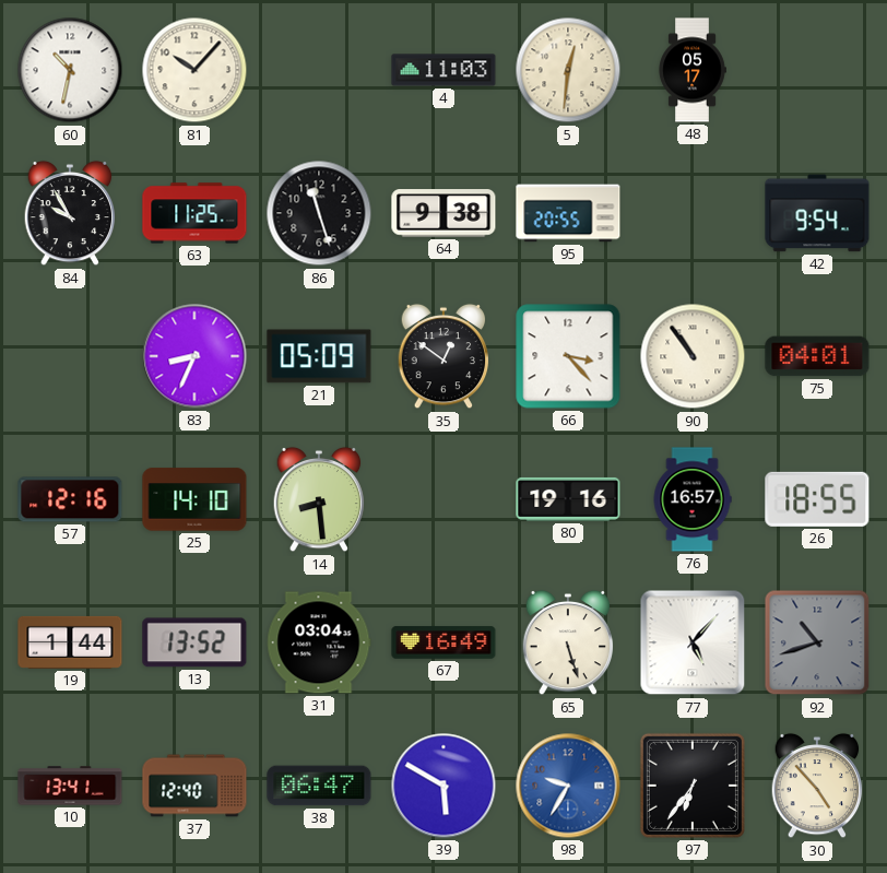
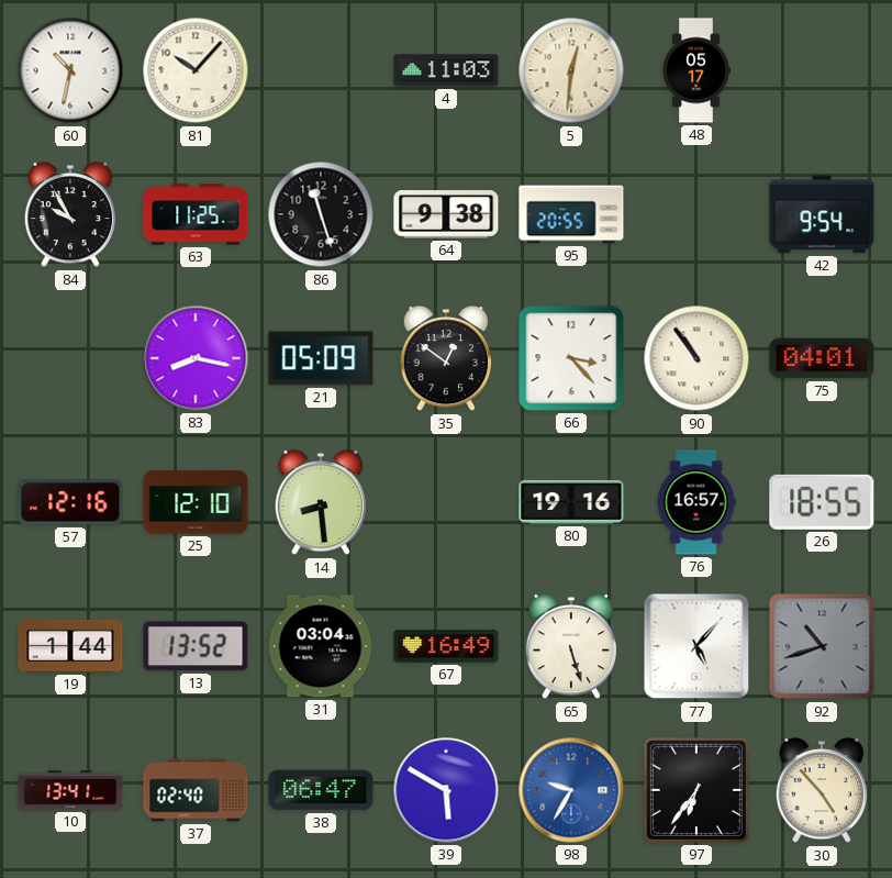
83: 8:34 -> 8:17
25: 14:10 -> 12:10
37: 12:40 -> 02:40
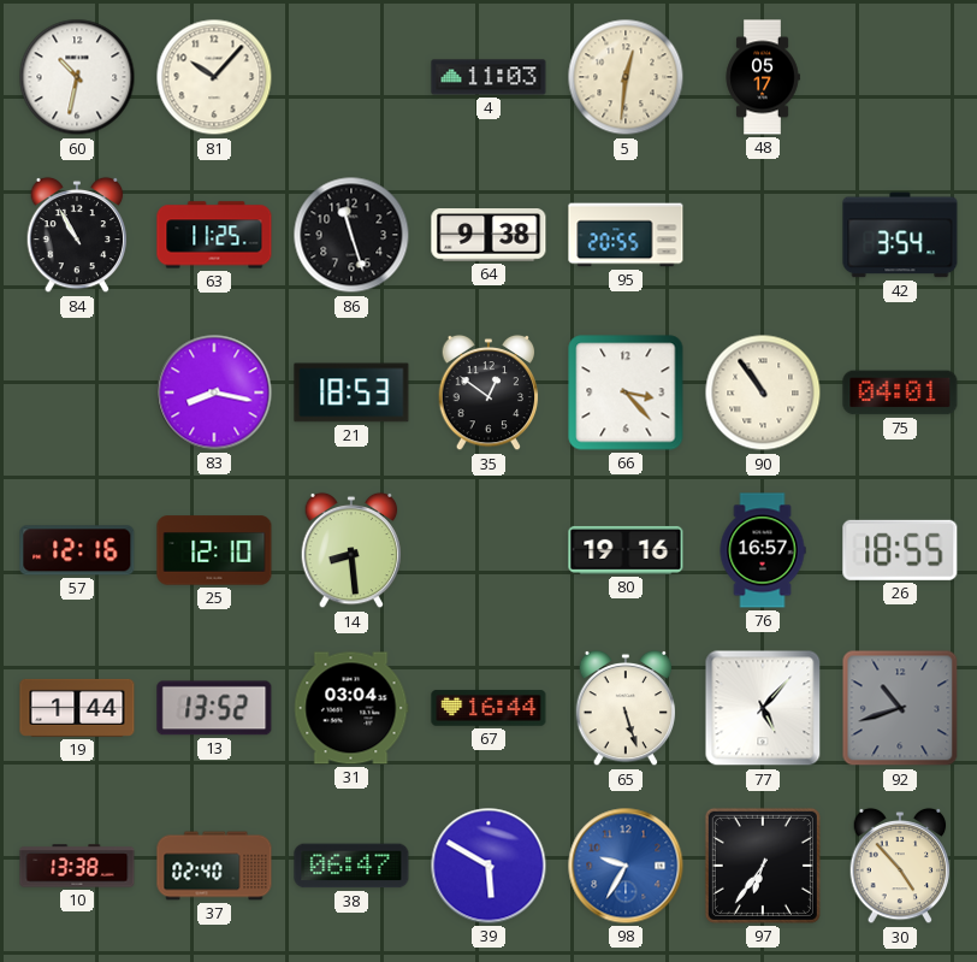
84: 9:55 -> 10:55
42: 9:54 -> 3:54
21: 05:09 -> 18:53
67: 16:49 -> 16:44
10: 13:41 -> 13:38
